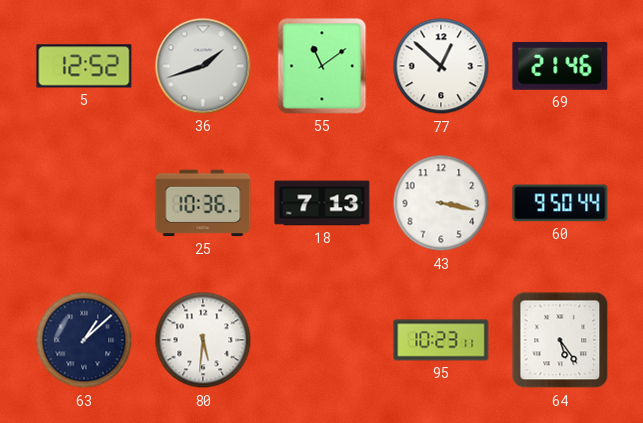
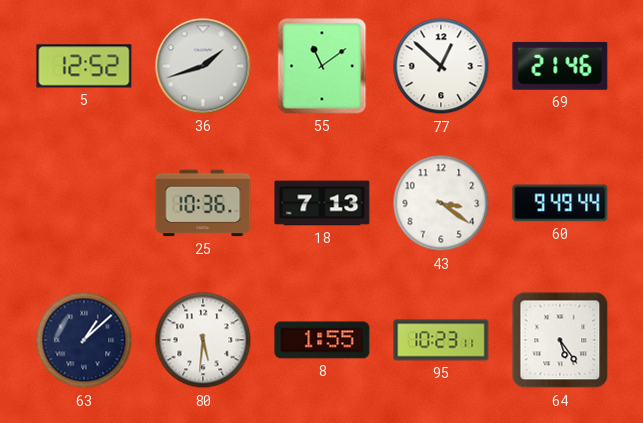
43: 3:17 -> 3:21
60: 9:50 -> 9:49
8: none -> 1:55
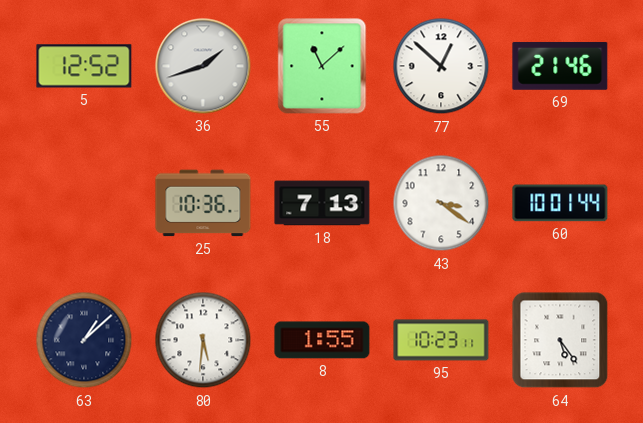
55: 11:09 -> 11:08
60: 9:49 -> 10:01
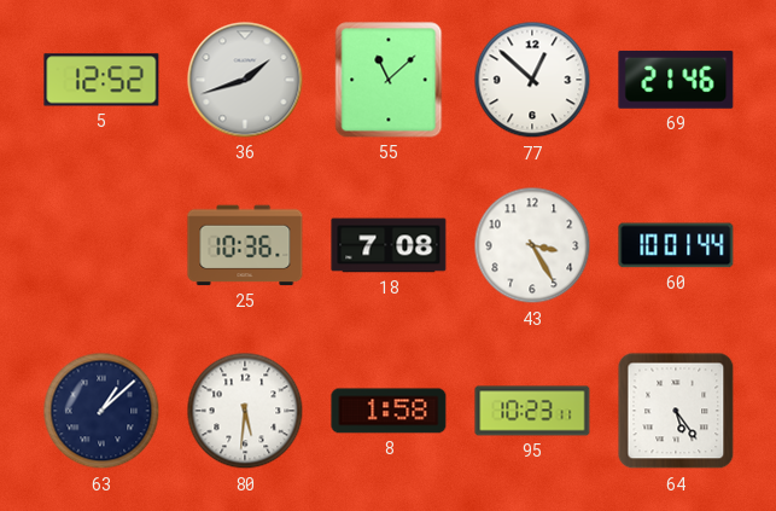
18: 7:13 -> 7:08
43: 3:21 -> 3:25
8: 1:55 -> 1:58
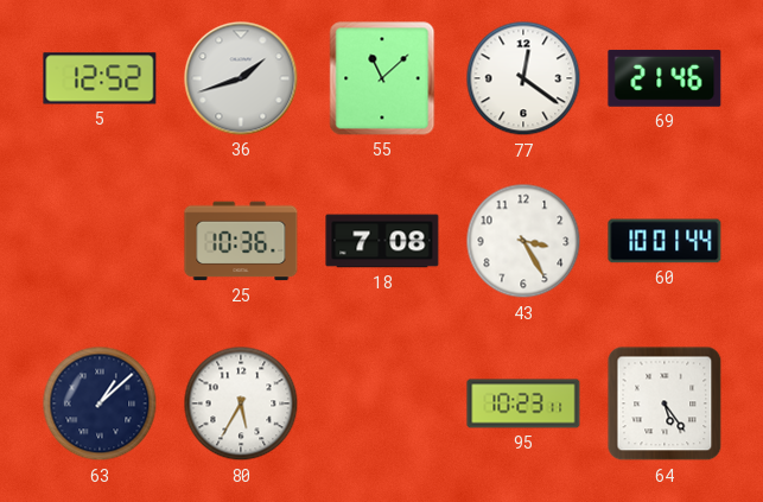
77: 12:52 -> 12:21
80: 5:31 -> 5:35
8: 1:58 -> none
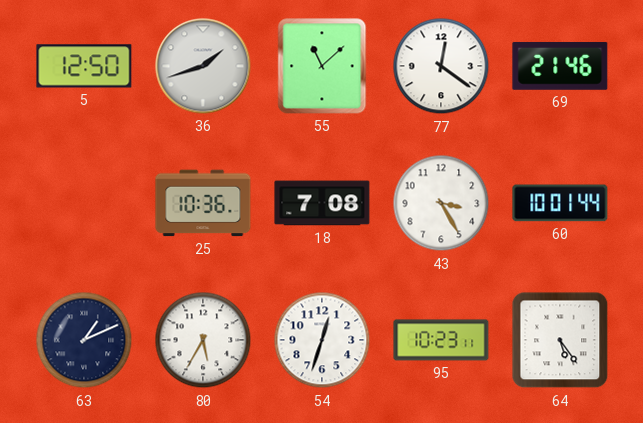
5: 12:52 -> 12:50
63: 1:08 -> 1:11
54: none -> 12:33
